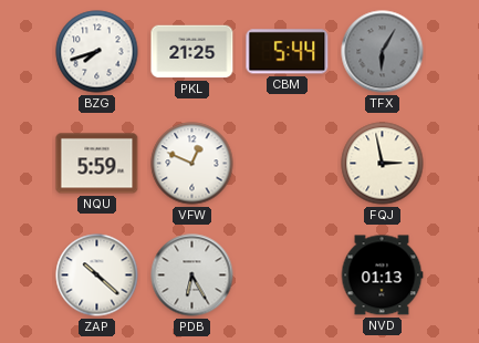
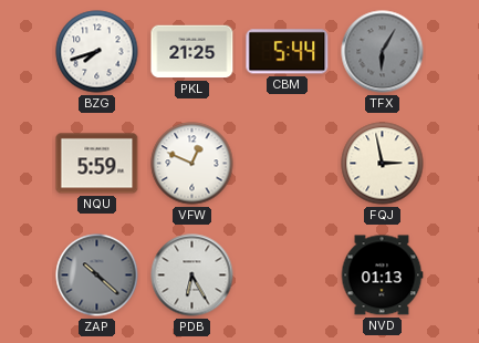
ZAP dial: white -> grey
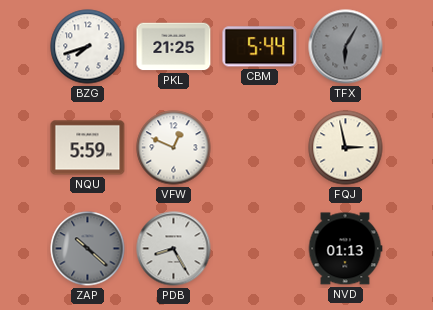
PDB: 6:25 -> 8:25
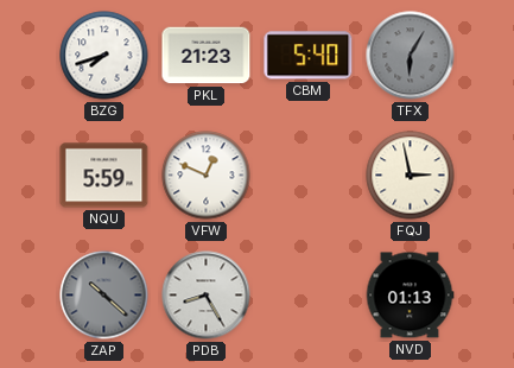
PKL: 21:25 -> 21:23
CBM: 5:44 -> 5:40
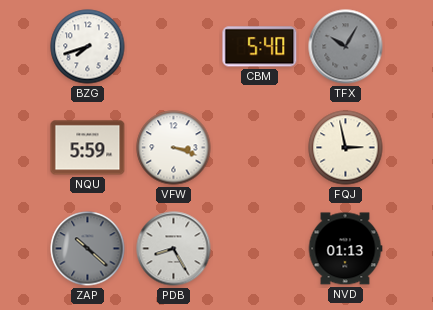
PKL: 21:23 -> none
TFX: 6:05 -> 10:05
VFW: 12:49 -> 3:18
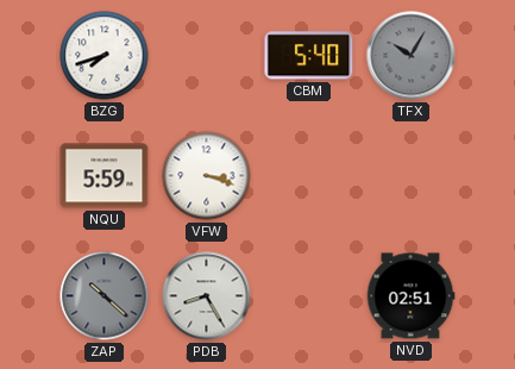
FQJ: 2:58 -> none
NVD: 01:13 -> 02:51
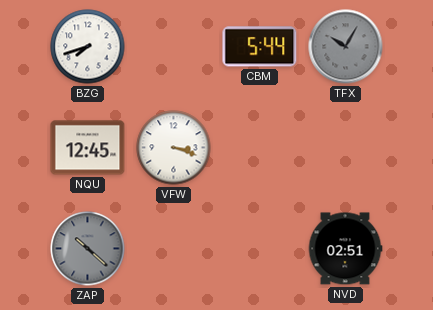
CBM: 5:40 -> 5:44
NQU: 5:59 -> 12:45
PDB: 8:25 -> none
